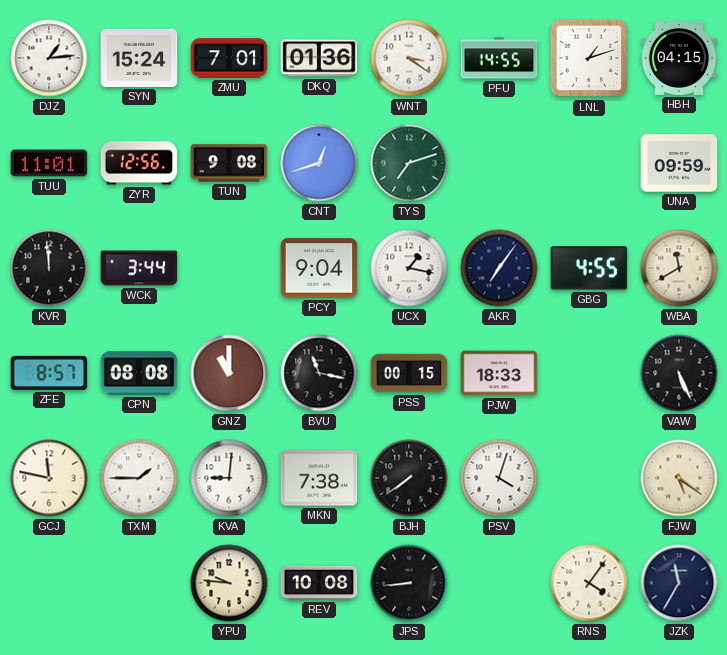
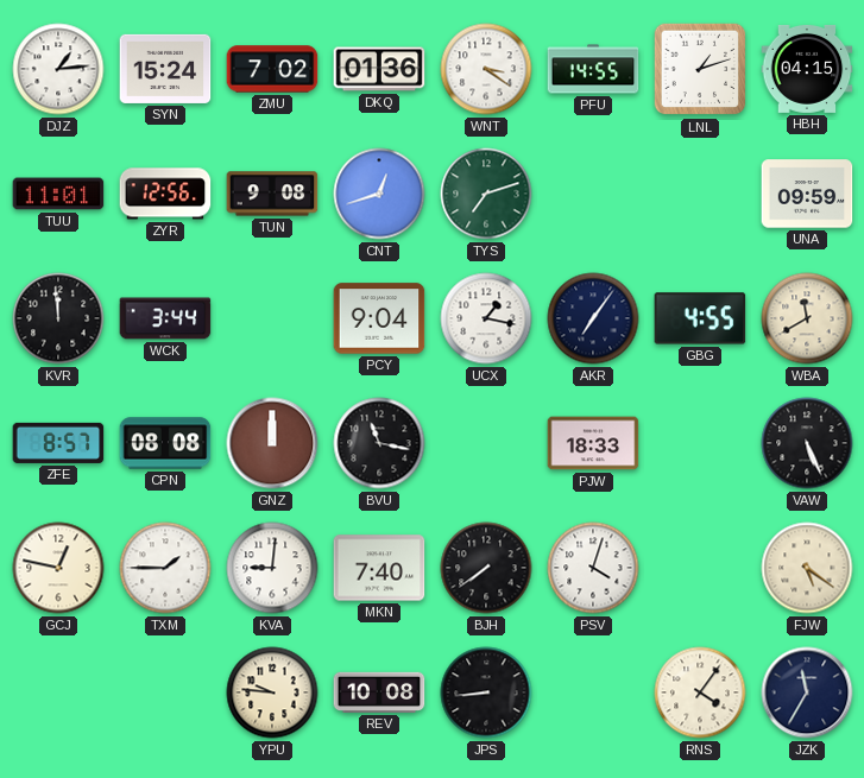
ZMU: 7:01 -> 7:02
GNZ: 11:00 -> 12:00
PSS: 00:15 -> none
GCJ: 11:47 -> 12:47
MKN: 7:38 -> 7:40
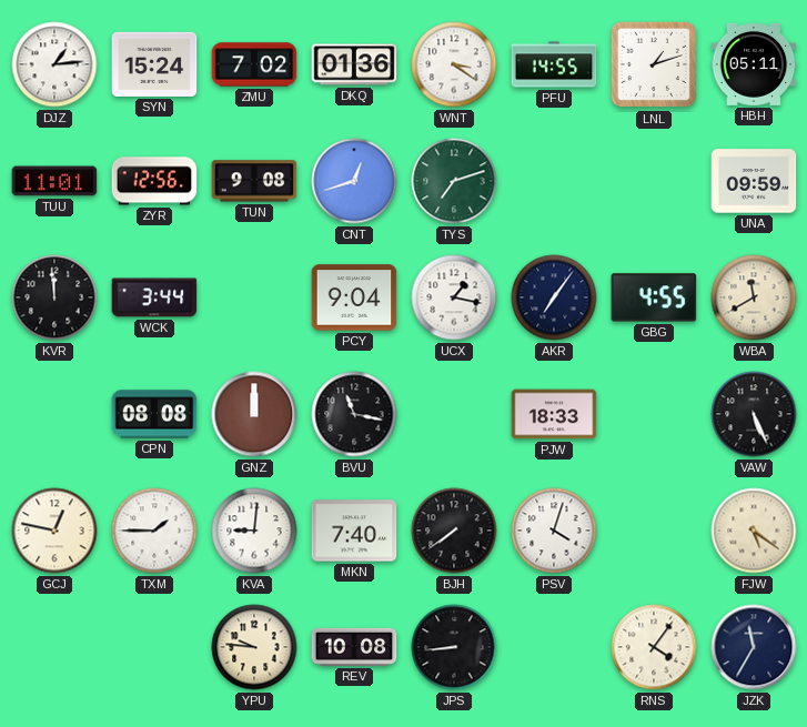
HBH: 04:15 -> 05:11
ZFE: 8:57 -> none
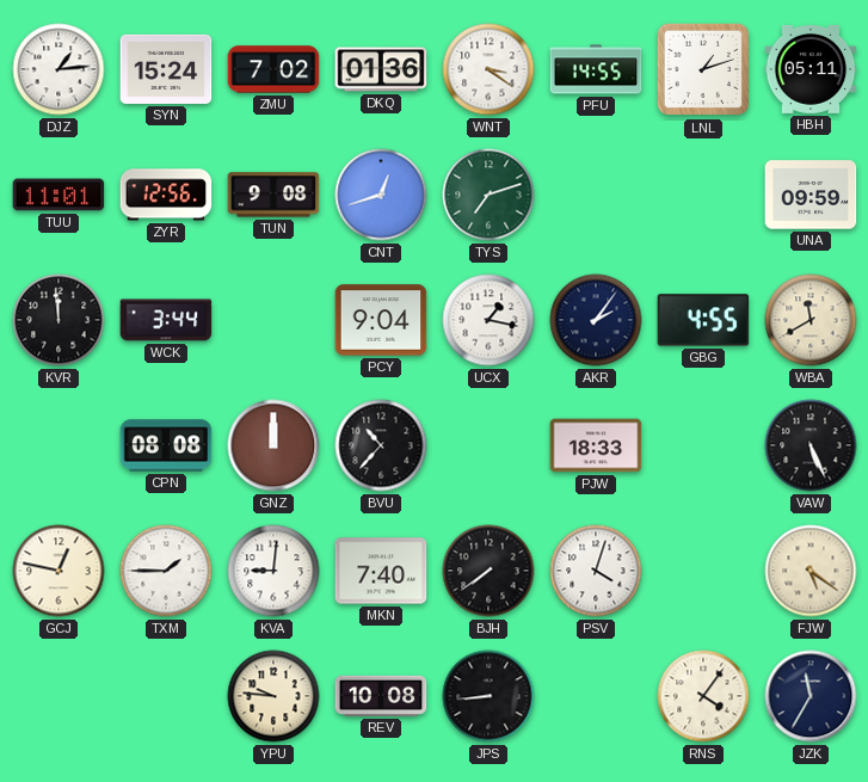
AKR: 7:06 -> 2:06
BVU: 11:17 -> 10:37
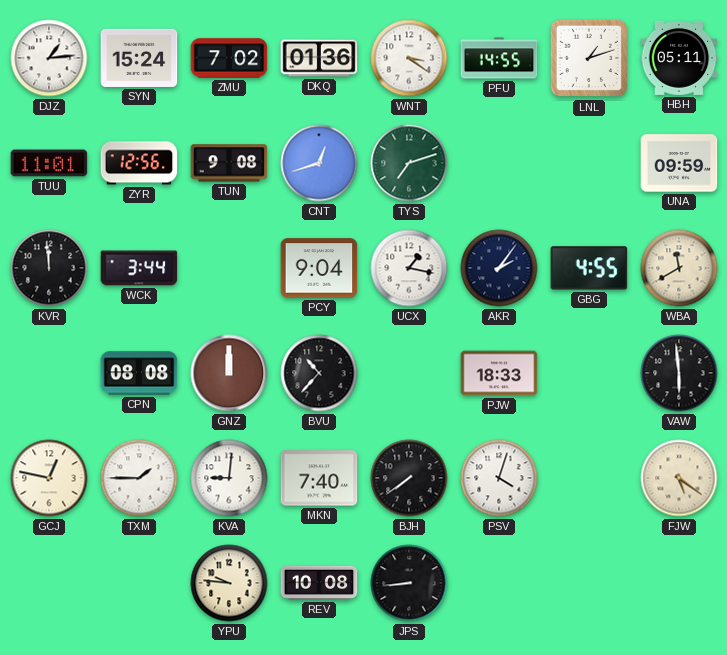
VAW: 5:26 -> 5:59
RNS: 4:06 -> none
JZK: 11:35 -> none
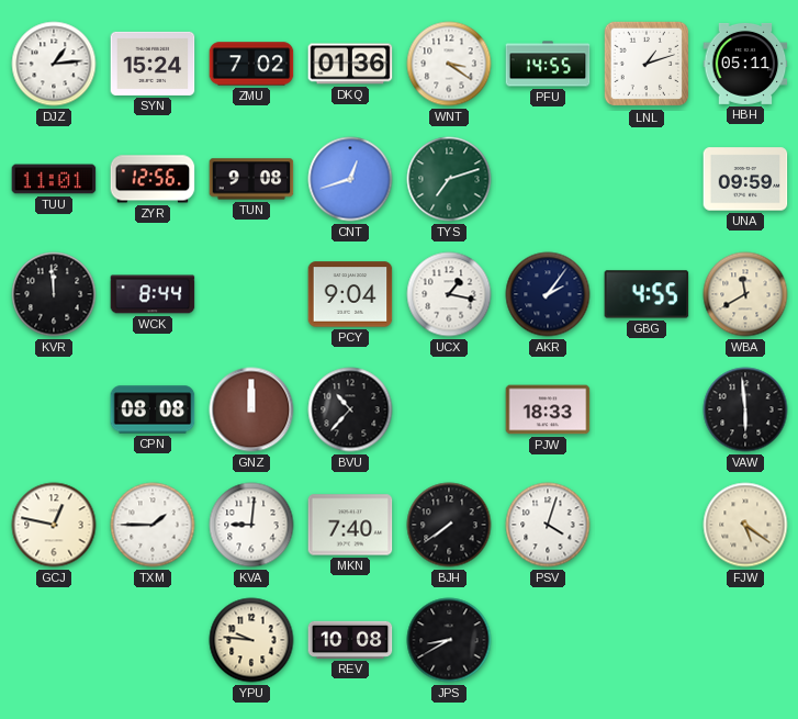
WCK: 3:44 -> 8:44
JPS: 8:44 -> 8:40
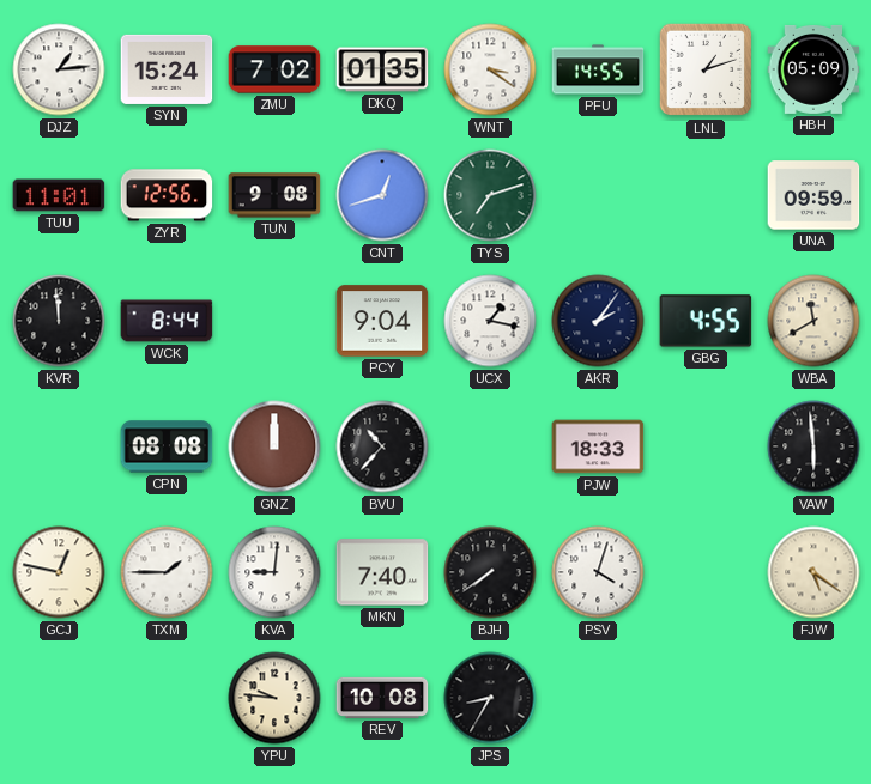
DKQ: 01:36 -> 01:35
HBH: 05:11 -> 05:09
JPS: 8:40 -> 8:35
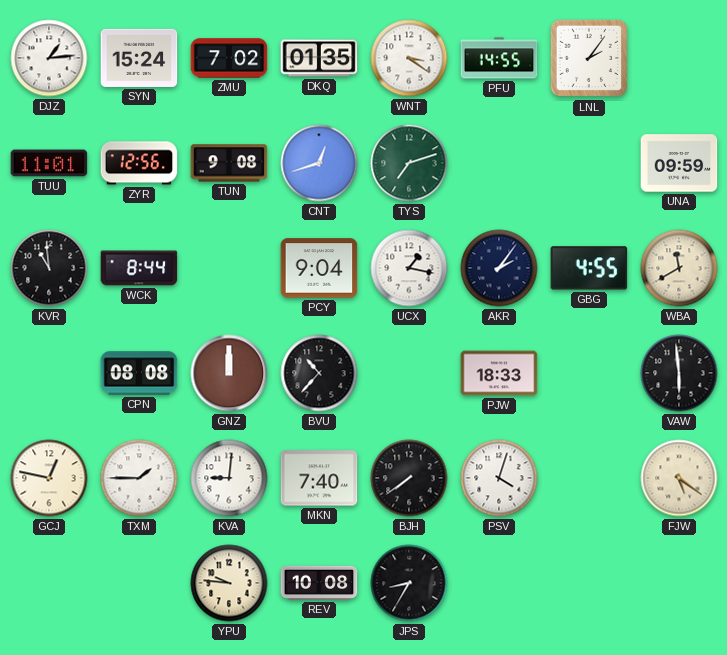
LNL: 1:12 -> 2:06
HBH: 05:09 -> none
KVR: 11:59 -> 10:59
